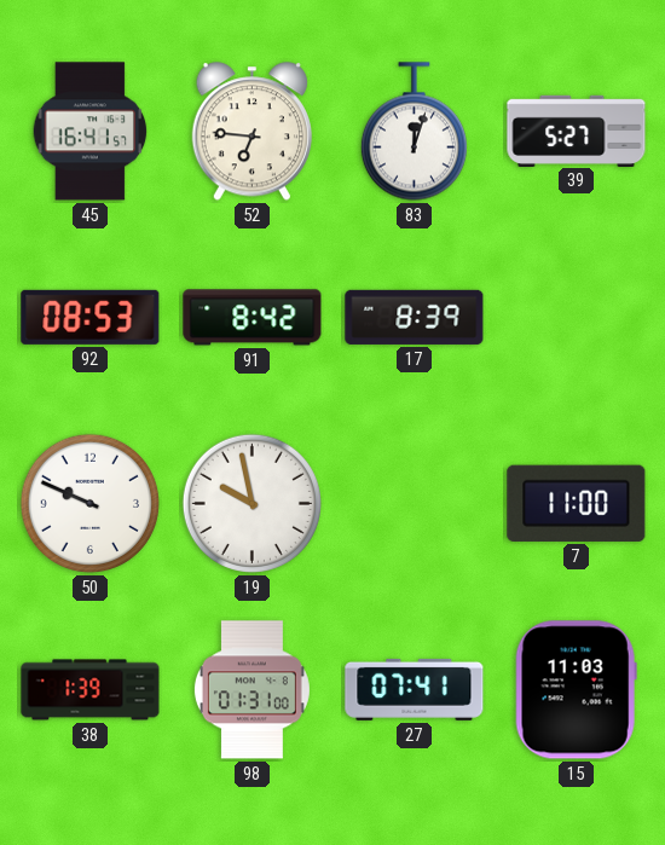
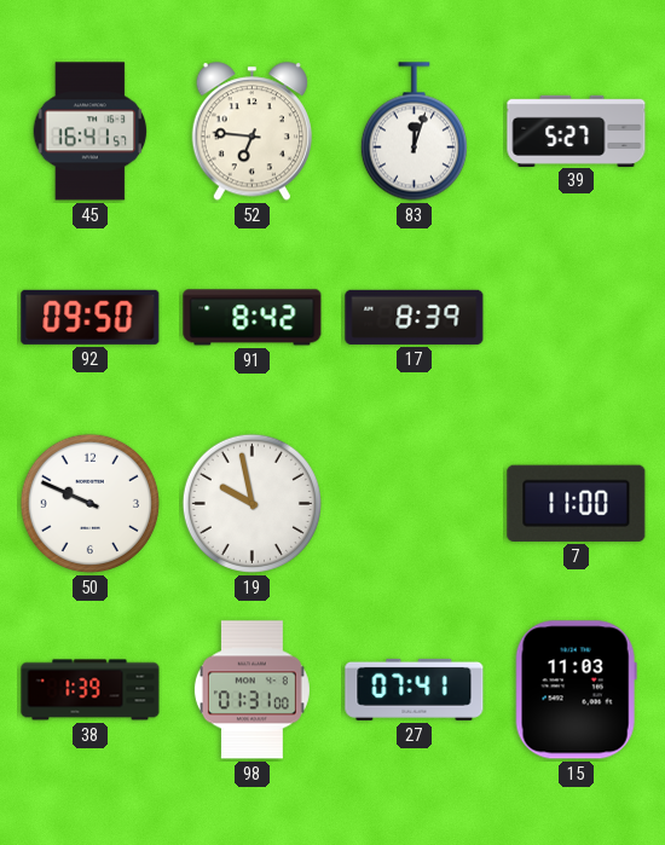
92: 08:53 -> 09:50
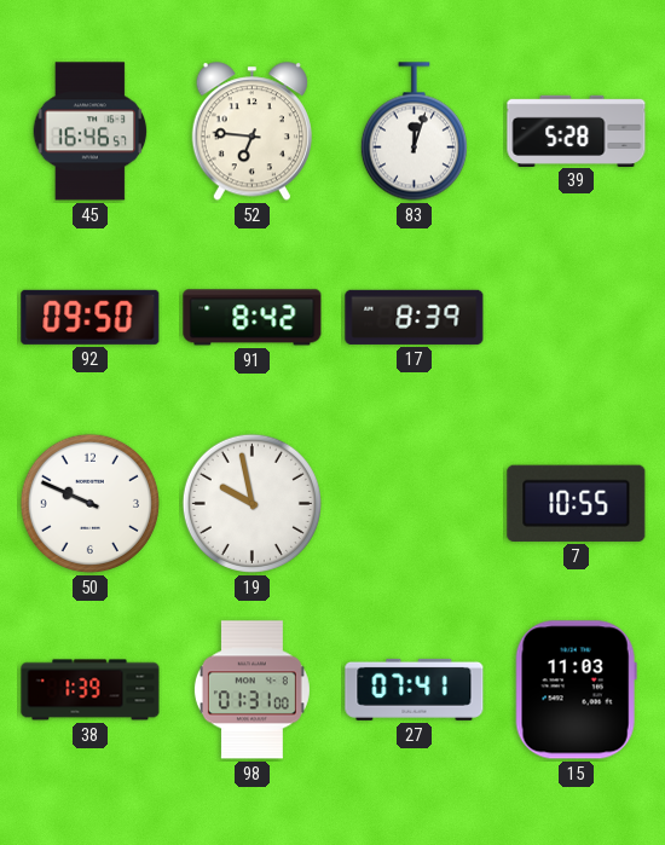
45: 16:41 -> 16:46
39: 5:27 -> 5:28
7: 11:00 -> 10:55
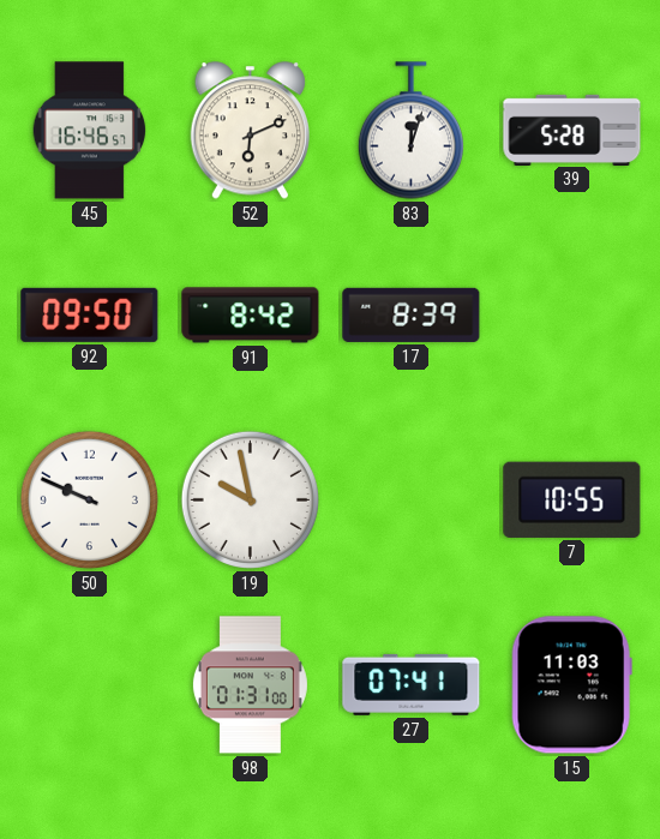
52: 6:46 -> 6:11
38: 1:39 -> none
